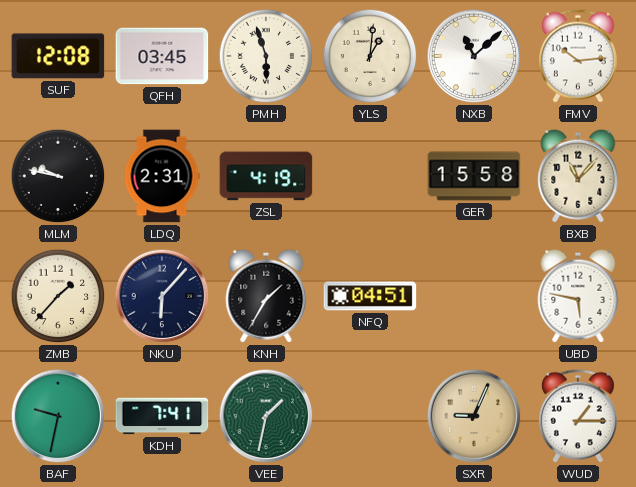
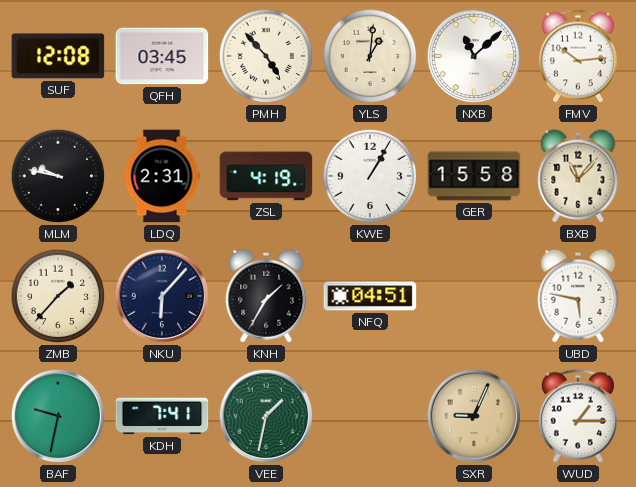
PMH: 5:57 -> 4:53
KWE: none -> 1:05
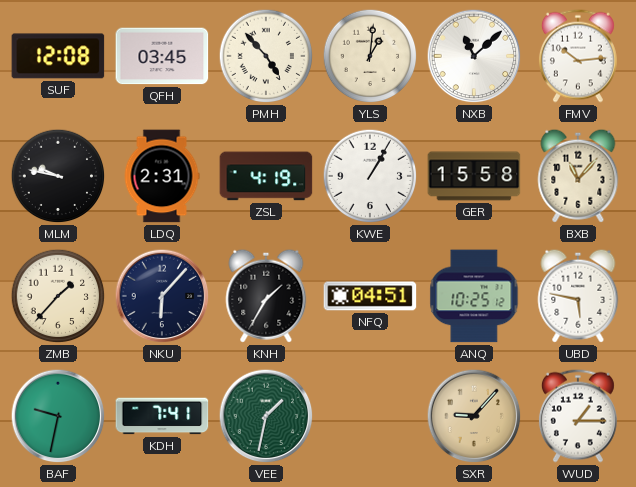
ANQ: none -> 10:25
SXR: 9:04 -> 9:07
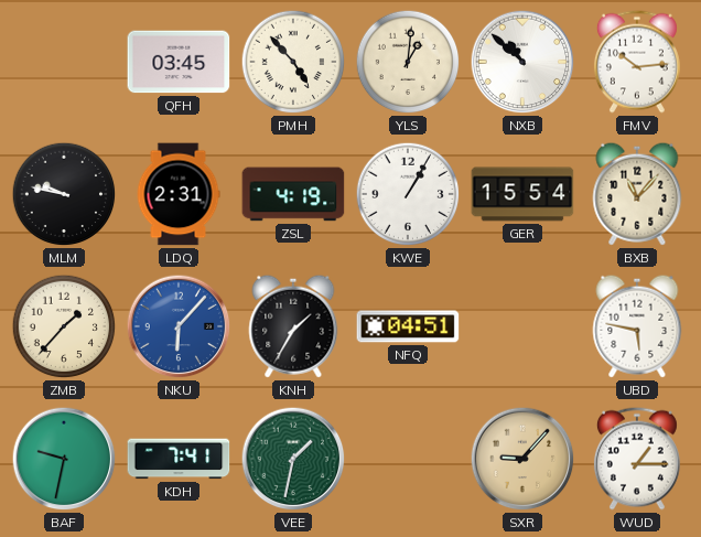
SUF: 12:08 -> none
NXB: 11:08 -> 10:52
GER: 15:58 -> 15:54
NKU dial: navy -> blue
ANQ: 10:25 -> none
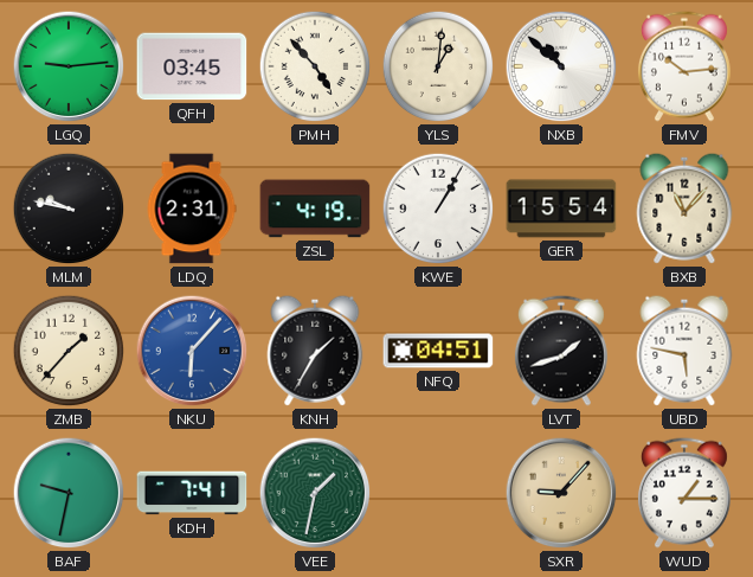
LGQ: none -> 9:14
LVT: none -> 1:42
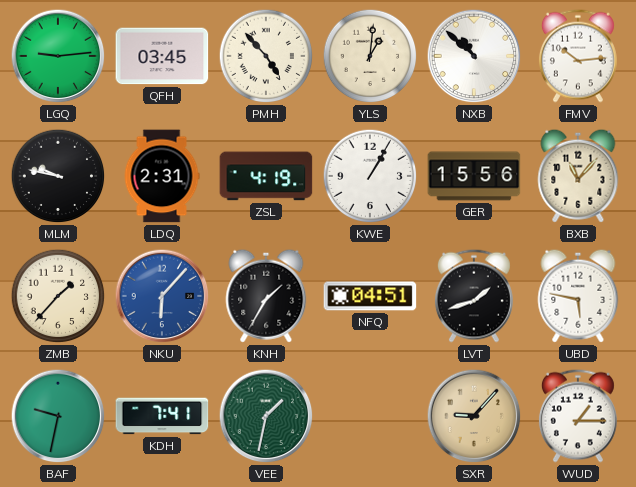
GER: 15:54 -> 15:56
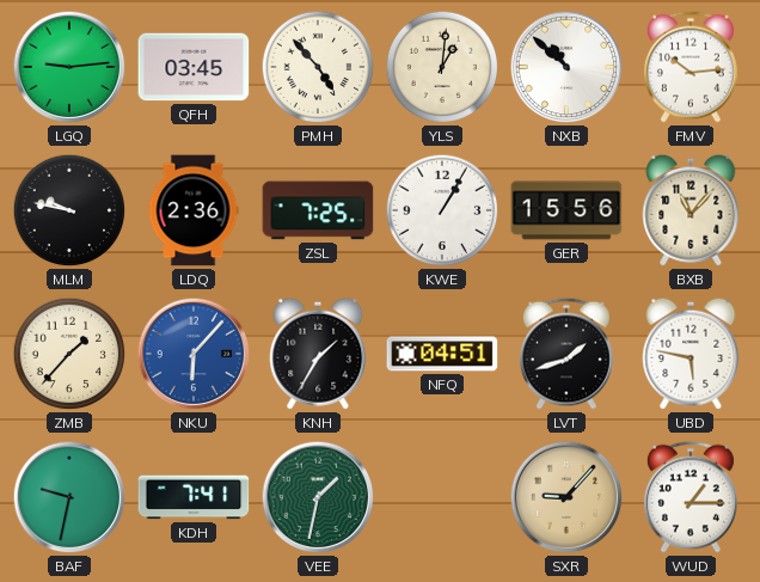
LDQ: 2:31 -> 2:36
ZSL: 4:19 -> 7:25
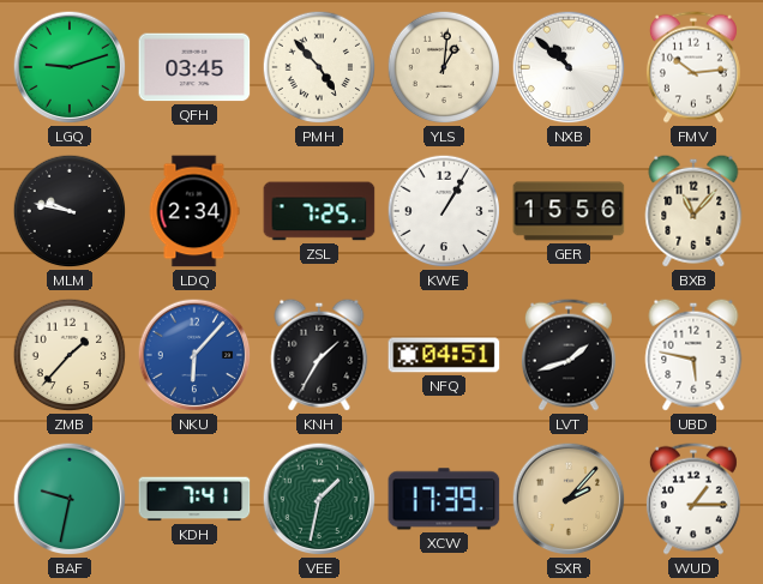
LGQ: 9:14 -> 9:12
LDQ: 2:36 -> 2:34
XCW: none -> 17:39
SXR: 9:07 -> 2:07
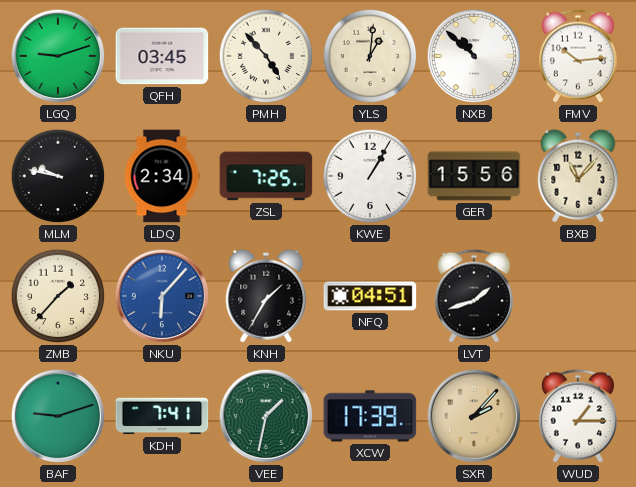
UBD: 5:47 -> none
BAF: 9:32 -> 9:12
